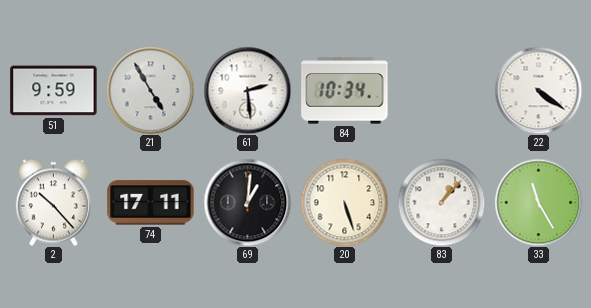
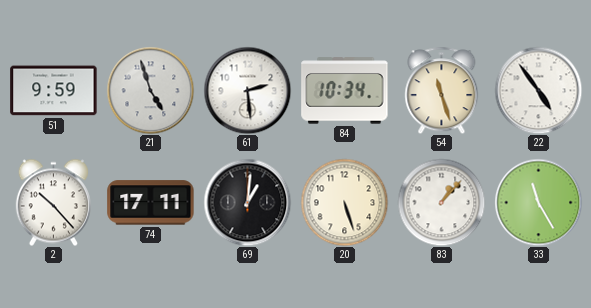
21: 4:55 -> 4:57
54: none -> 11:27
22: 4:21 -> 4:54
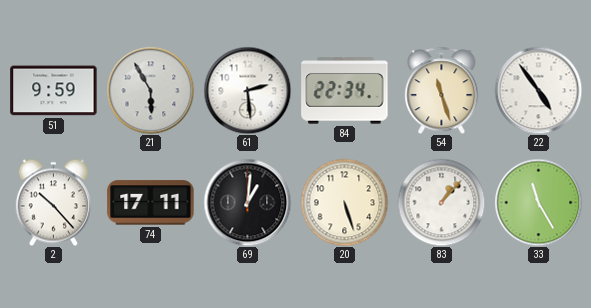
21: 4:57 -> 5:55
84: 10:34 -> 22:34
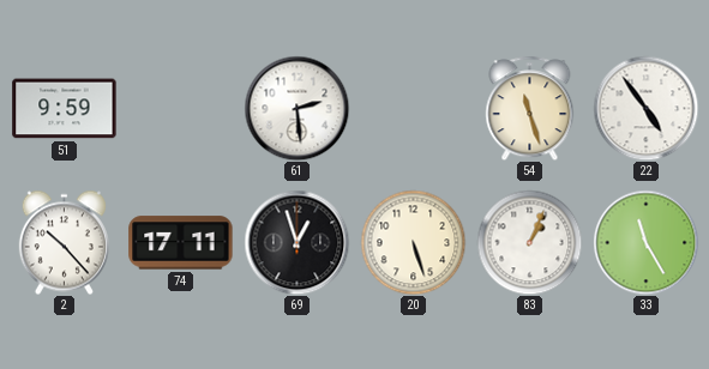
21: 5:55 -> none
84: 22:34 -> none
69: 1:01 -> 12:57
83: 1:07 -> 1:04
